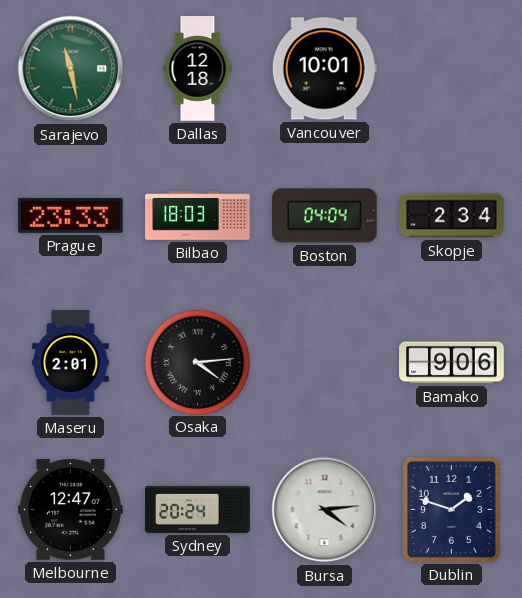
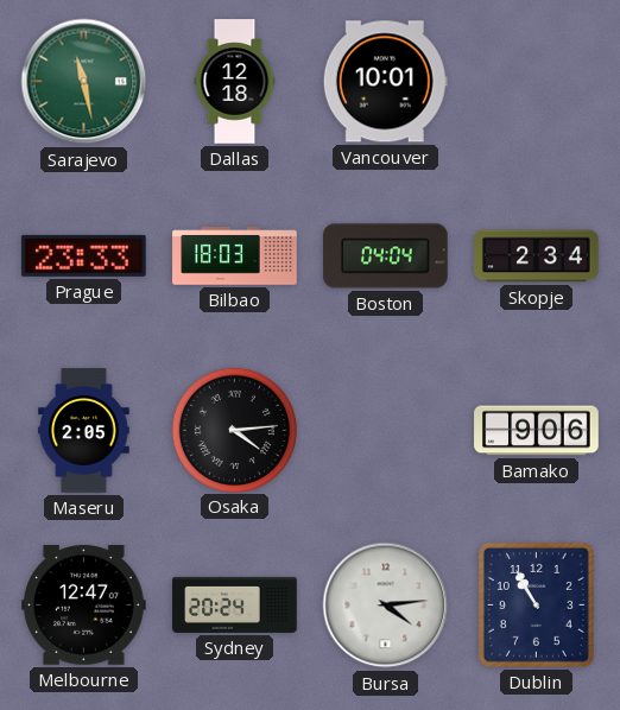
Maseru: 2:01 -> 2:05
Dublin: 1:48 -> 10:55
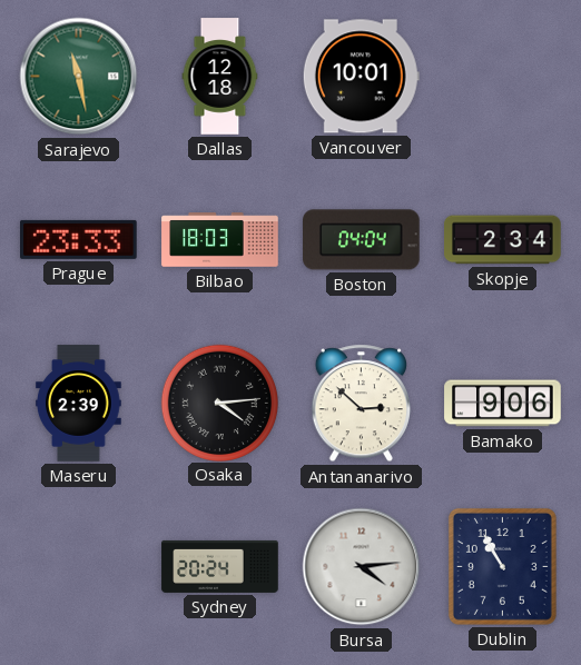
Maseru: 2:05 -> 2:39
Antananarivo: none -> 2:52
Melbourne: 12:47 -> none
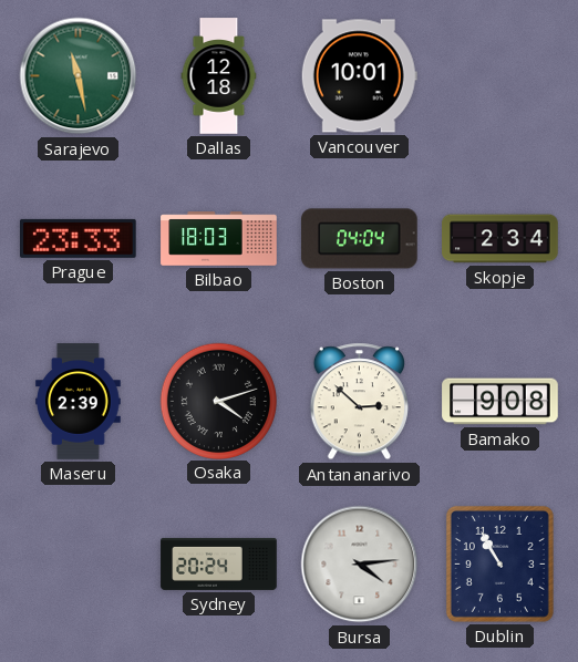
Osaka: 4:14 -> 4:12
Bamako: 9:06 -> 9:08
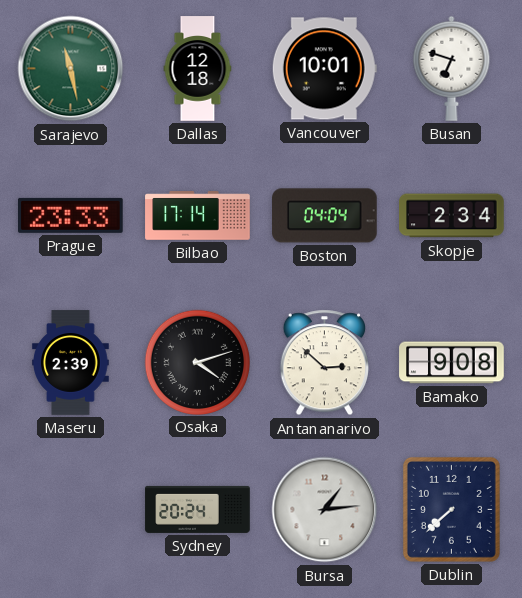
Busan: none -> 6:48
Bilbao: 18:03 -> 17:14
Bursa: 4:14 -> 1:14
Dublin: 10:55 -> 7:38
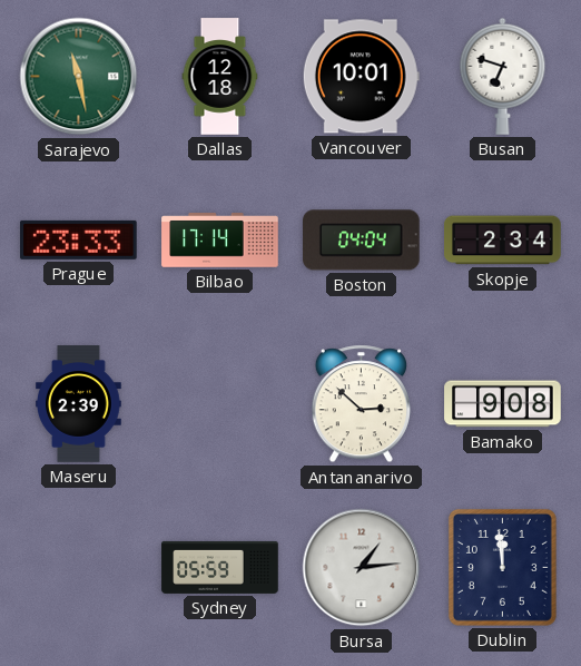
Osaka: 4:12 -> none
Sydney: 20:24 -> 05:59
Dublin: 7:38 -> 11:59
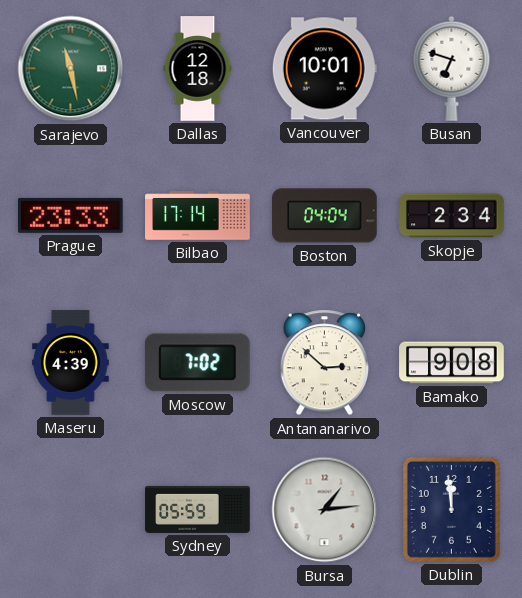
Maseru: 2:39 -> 4:39
Moscow: none -> 7:02
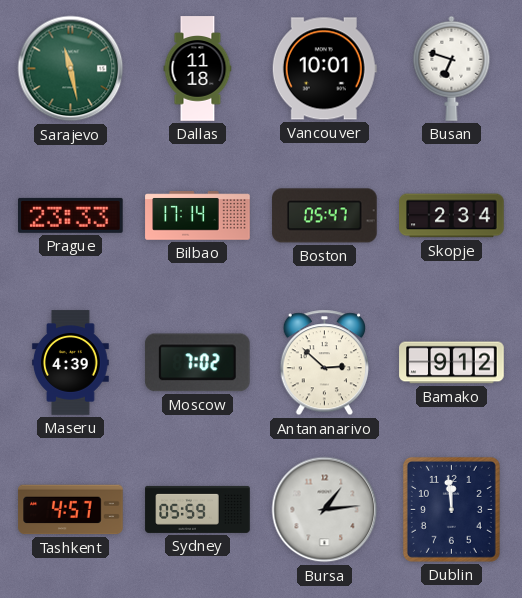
Dallas: 12:18 -> 11:18
Boston: 04:04 -> 05:47
Bamako: 9:08 -> 9:12
Tashkent: none -> 4:57
